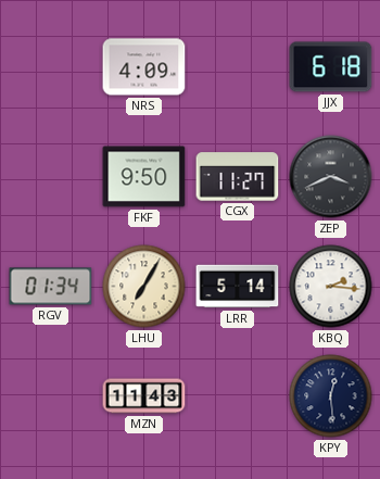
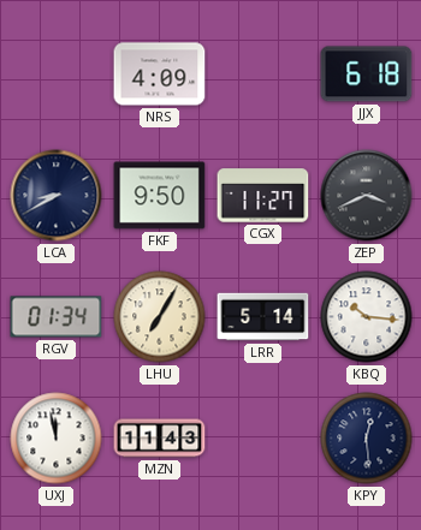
LCA: none -> 8:40
KBQ: 2:16 -> 10:16
UXJ: none -> 11:58
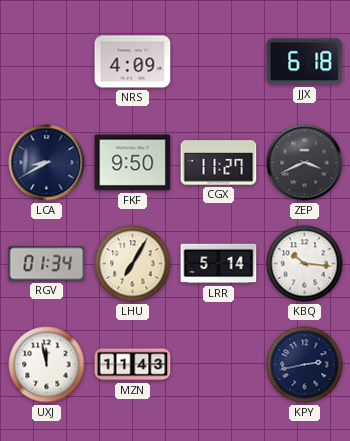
KPY: 12:29 -> 2:43
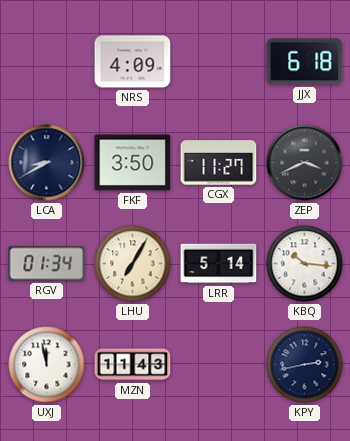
FKF: 9:50 -> 3:50
